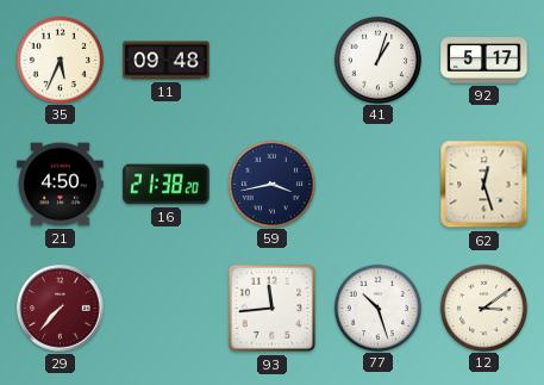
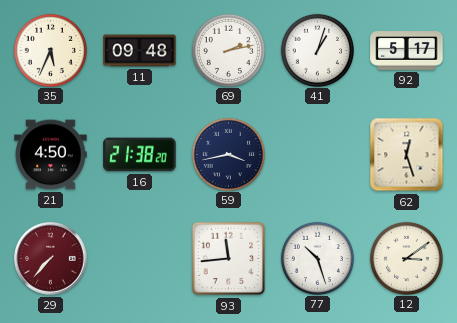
69: none -> 2:13
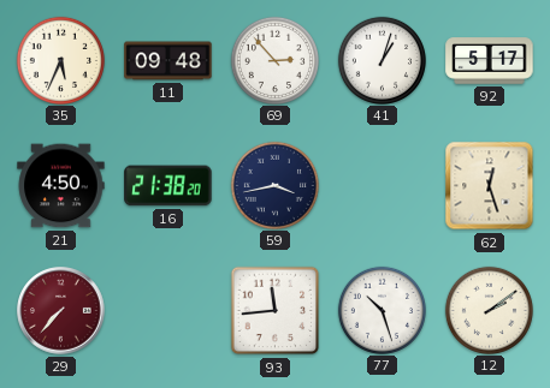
69: 2:13 -> 2:53
12: 3:09 -> 2:09
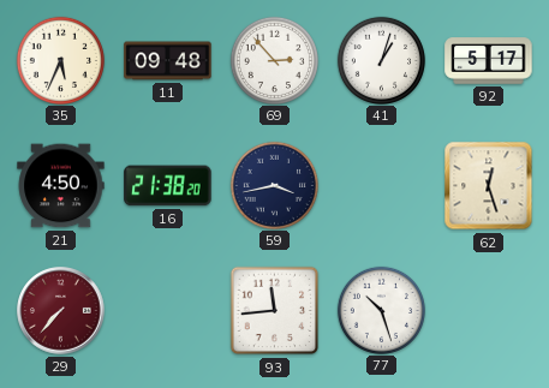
12: 2:09 -> none
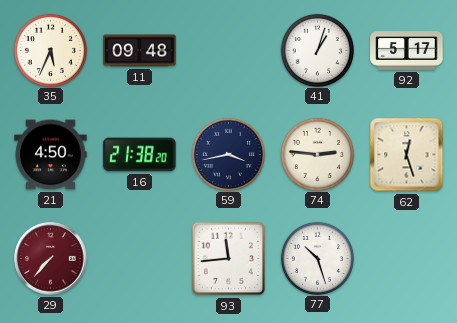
69: 2:53 -> none
74: none -> 2:46
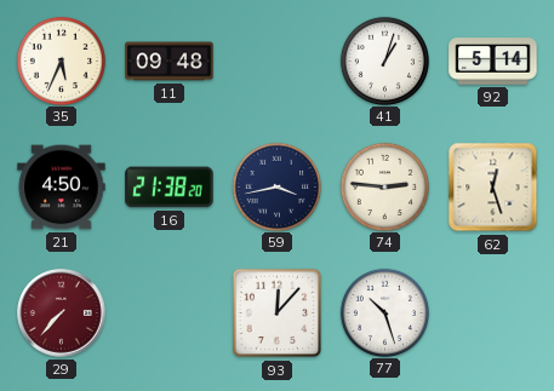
92: 5:17 -> 5:14
93: 11:44 -> 12:07
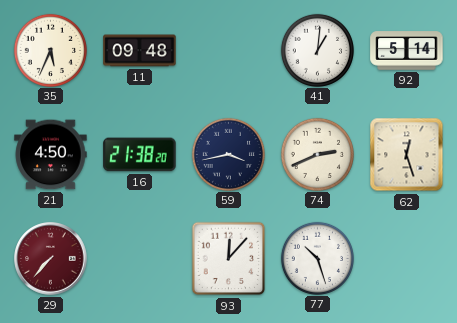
41: 1:03 -> 1:01
74: 2:46 -> 2:41
